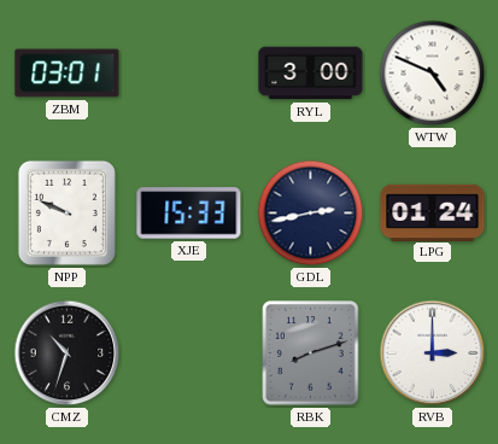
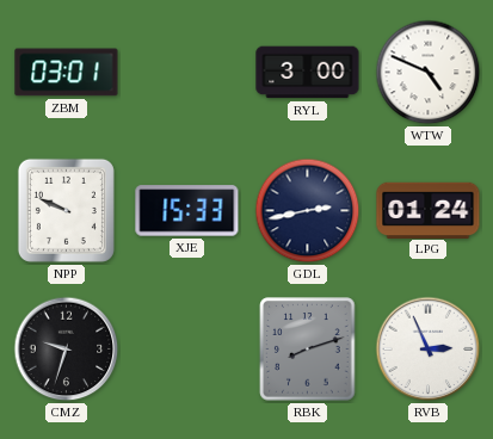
CMZ: 10:33 -> 9:33
RVB: 3:00 -> 2:56
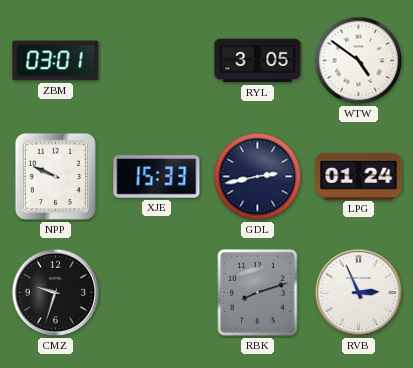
RYL: 3:00 -> 3:05
WTW: 4:49 -> 4:51
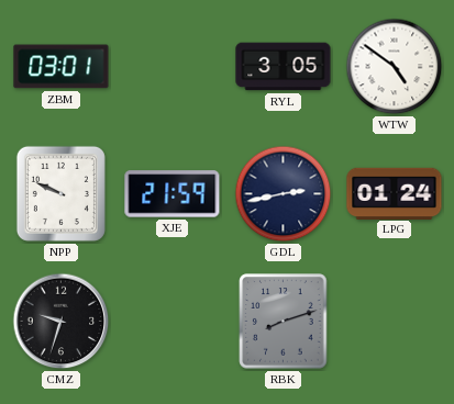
XJE: 15:33 -> 21:59
RVB: 2:56 -> none
